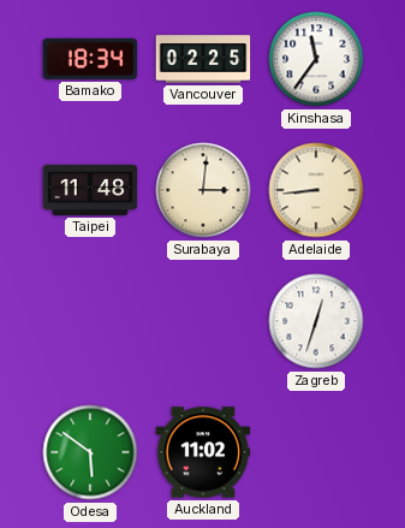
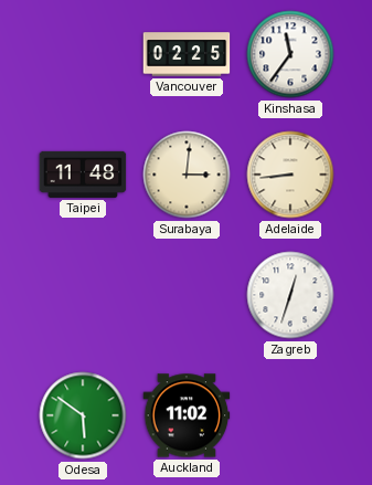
Bamako: 18:34 -> none
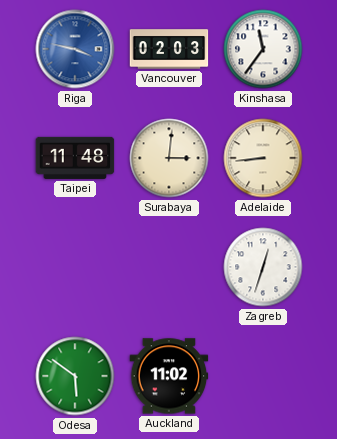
Riga: none -> 3:47
Vancouver: 02:25 -> 02:03
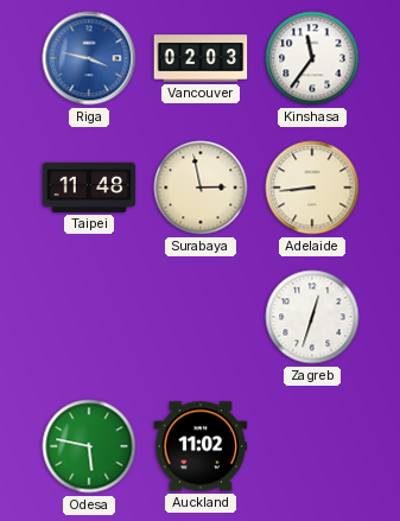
Surabaya: 3:01 -> 2:58
Odesa: 5:51 -> 5:47
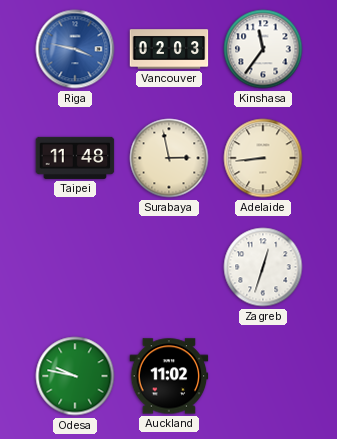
Odesa: 5:47 -> 9:47
